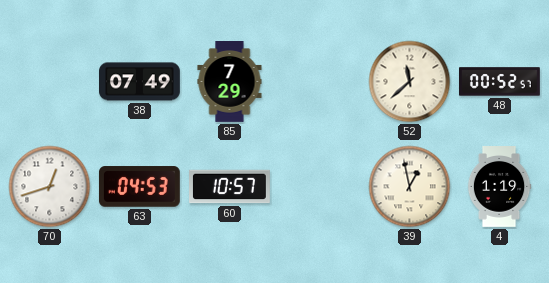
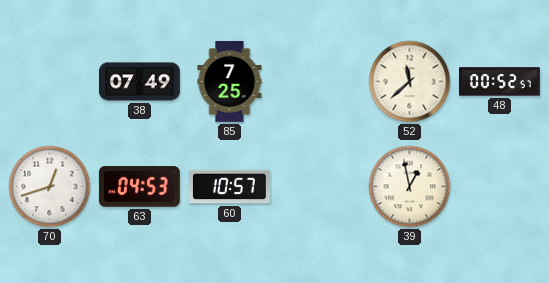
85: 7:29 -> 7:25
4: 1:19 -> none
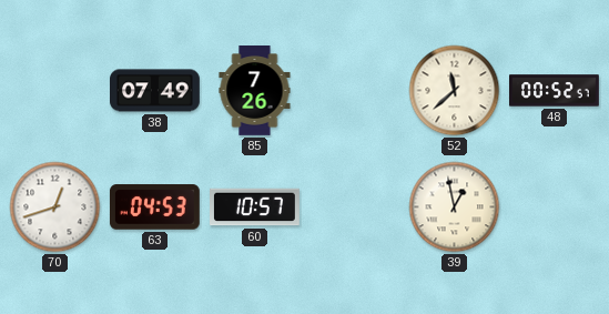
85: 7:25 -> 7:26
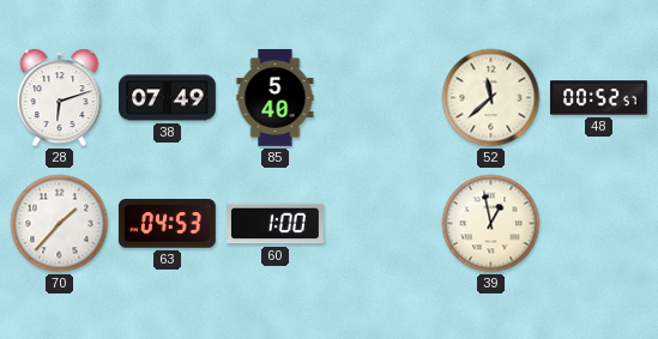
28: none -> 6:12
85: 7:26 -> 5:40
70: 12:42 -> 1:37
60: 10:57 -> 1:00
